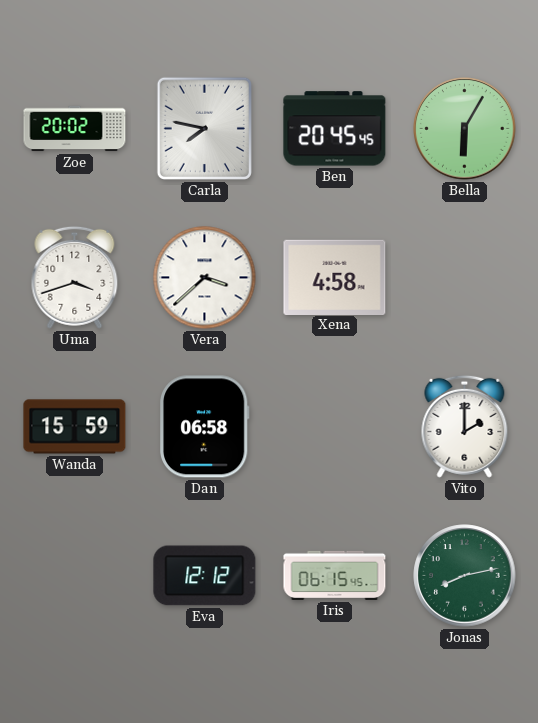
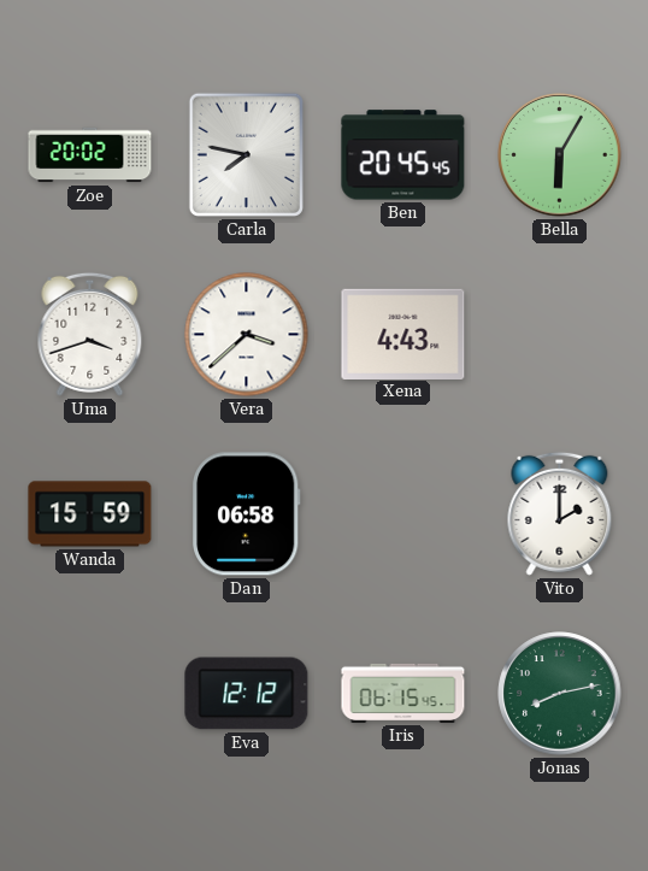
Xena: 4:58 -> 4:43
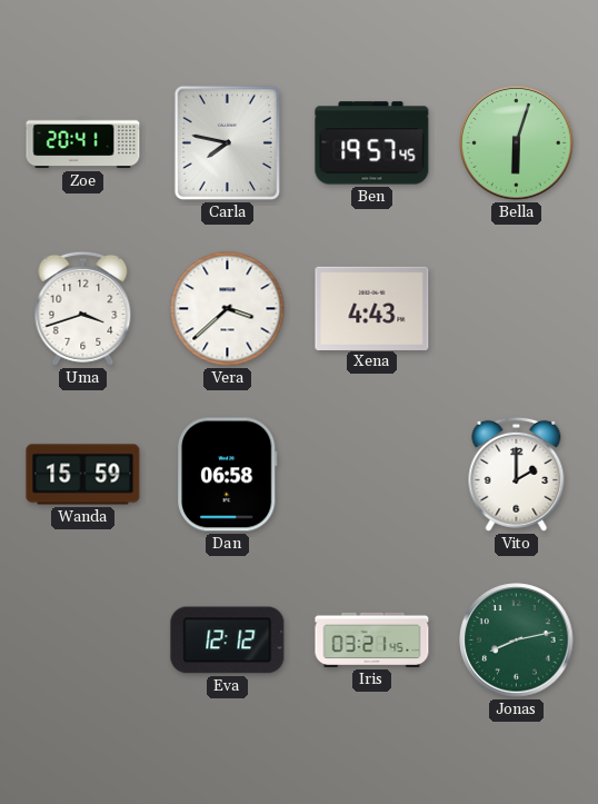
Zoe: 20:02 -> 20:41
Ben: 20:45 -> 19:57
Bella: 6:05 -> 6:03
Iris: 06:15 -> 03:21
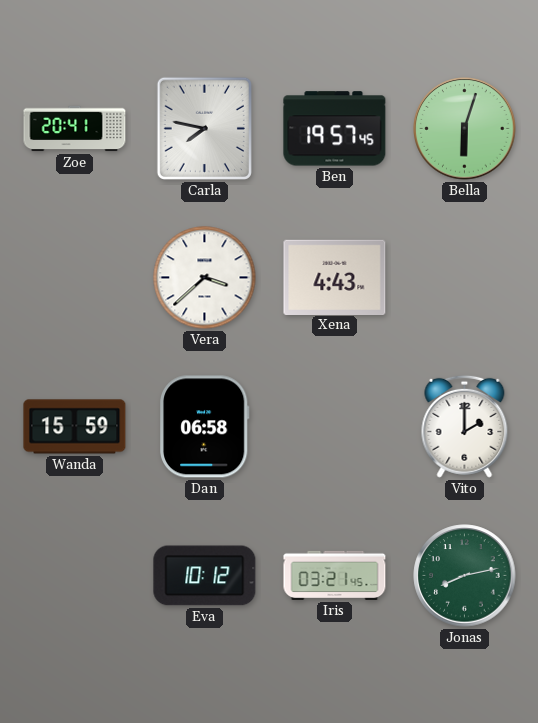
Uma: 3:42 -> none
Eva: 12:12 -> 10:12
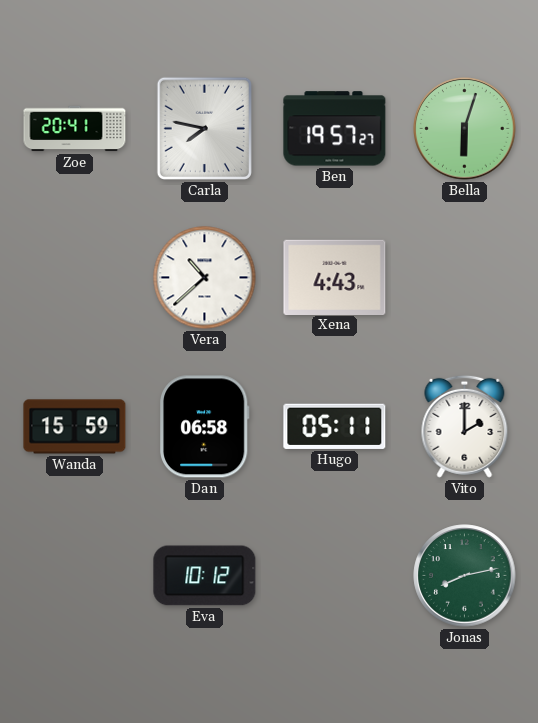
Ben: 19:57:45 -> 19:57:27
Vera: 3:38 -> 10:38
Hugo: none -> 05:11
Iris: 03:21 -> none
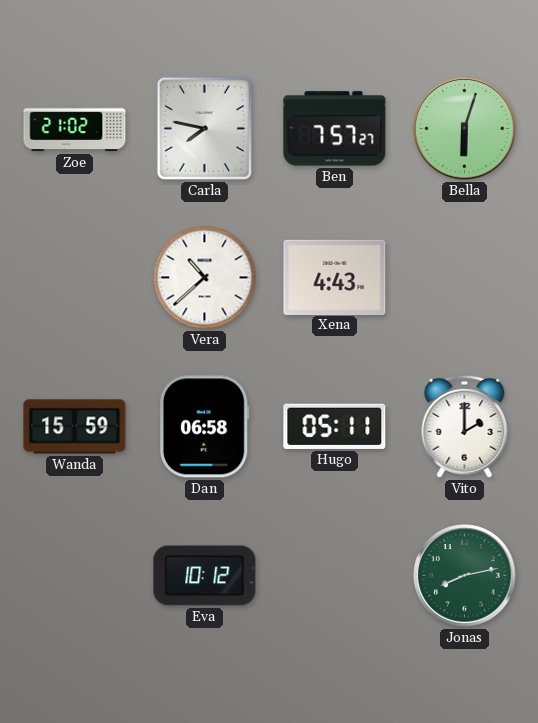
Zoe: 20:41 -> 21:02
Ben: 19:57 -> 7:57
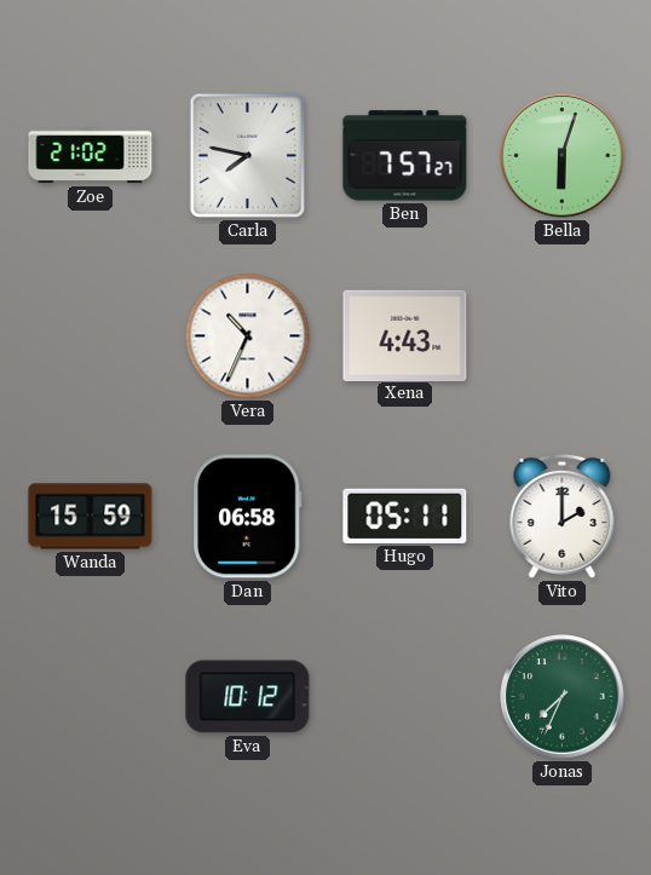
Vera: 10:38 -> 10:34
Jonas: 8:13 -> 7:34
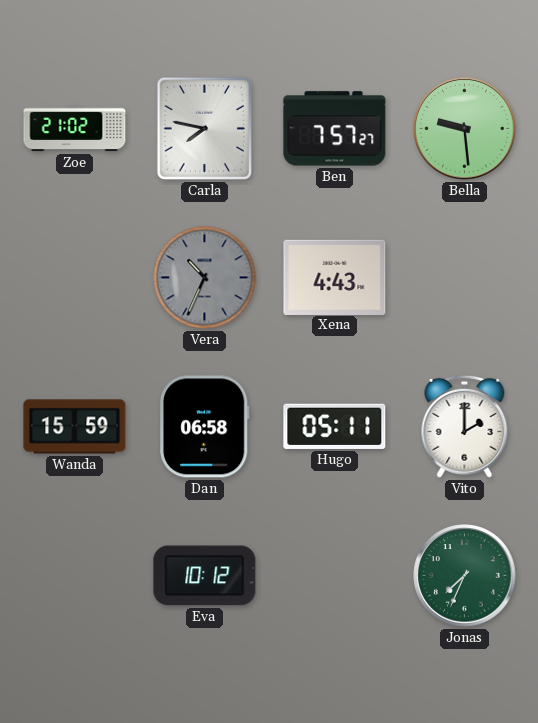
Bella: 6:03 -> 9:29
Vera dial: white -> grey
